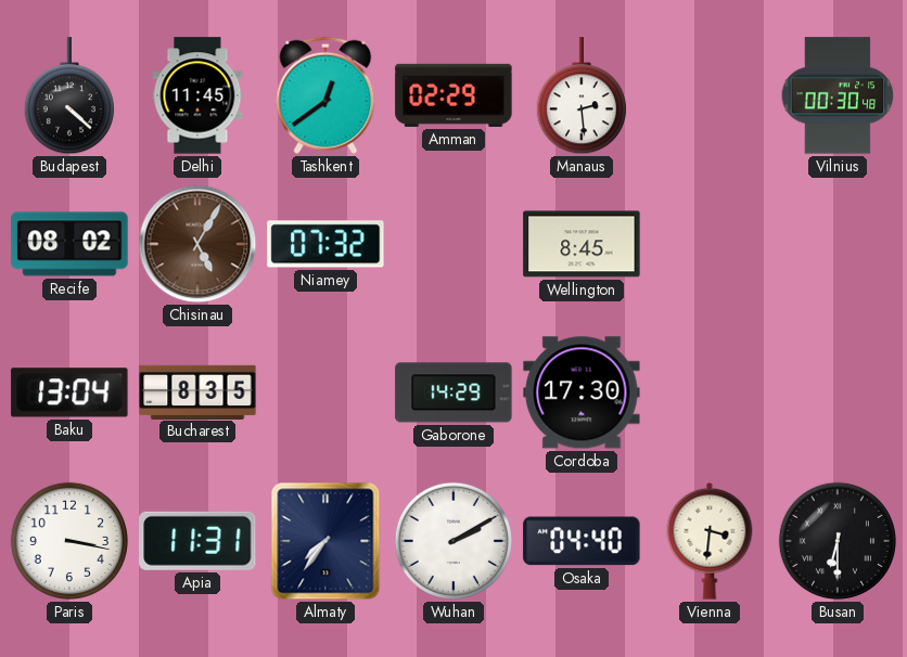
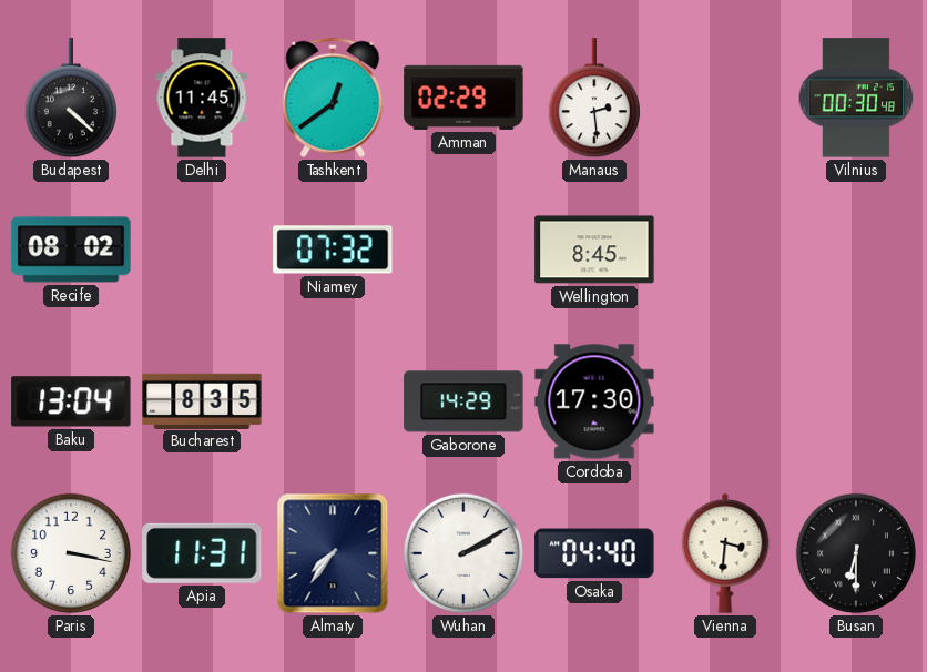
Chisinau: 5:05 -> none
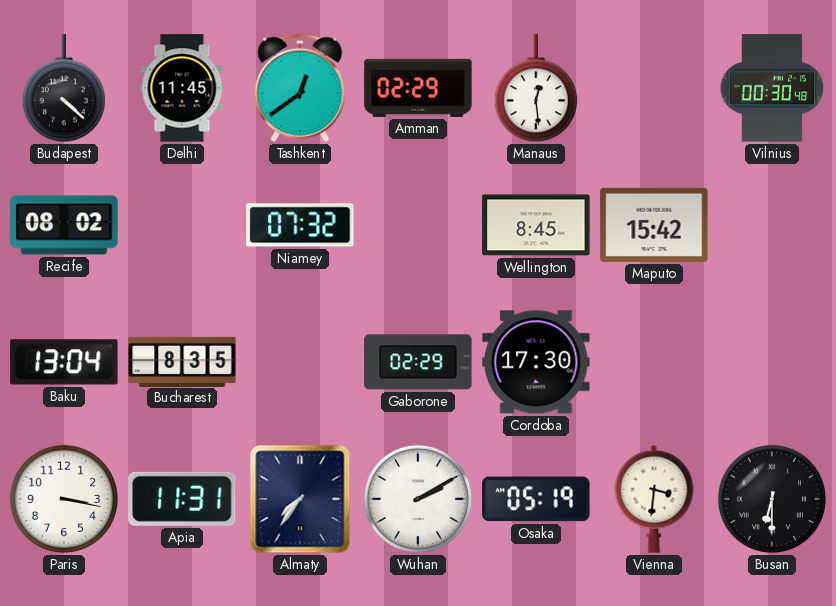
Manaus: 2:29 -> 12:29
Maputo: none -> 15:42
Gaborone: 14:29 -> 02:29
Osaka: 04:40 -> 05:19
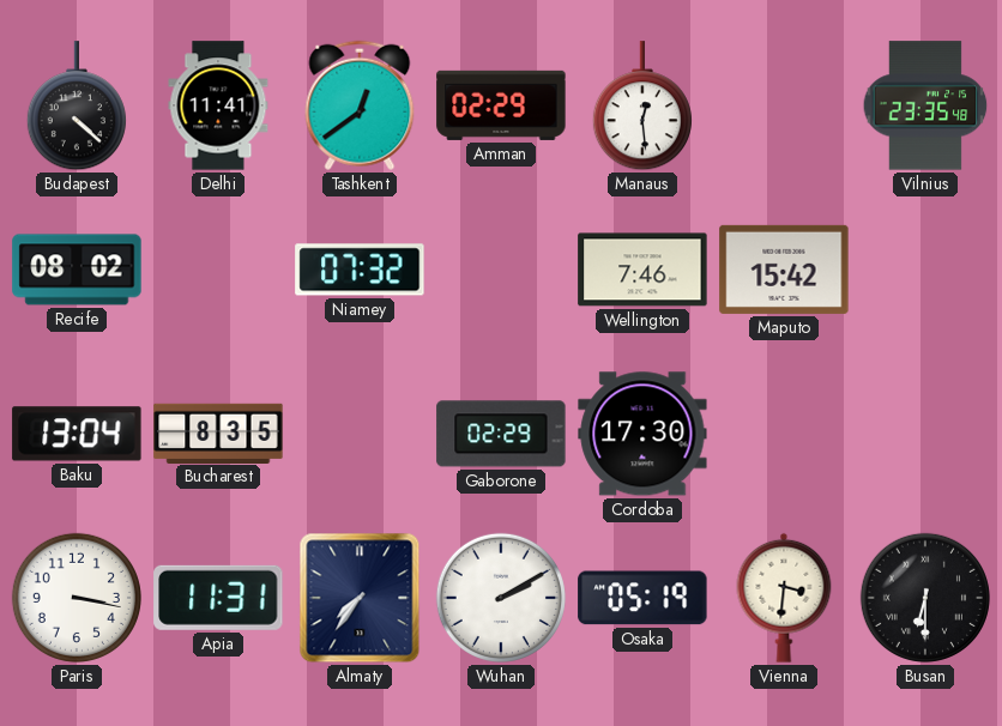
Delhi: 11:45 -> 11:41
Vilnius: 00:30 -> 23:35
Wellington: 8:45 -> 7:46
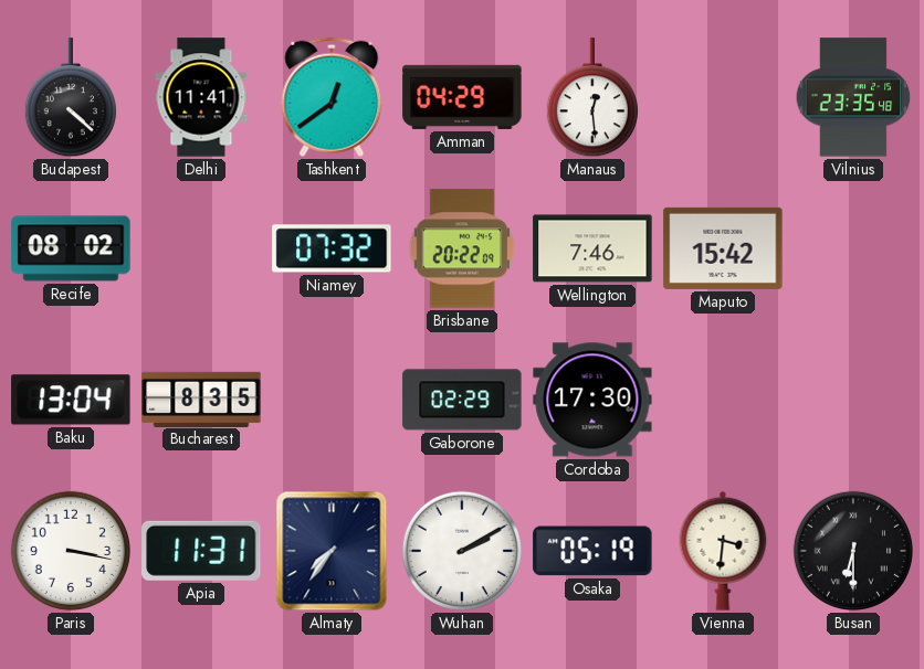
Amman: 02:29 -> 04:29
Brisbane: none -> 20:22
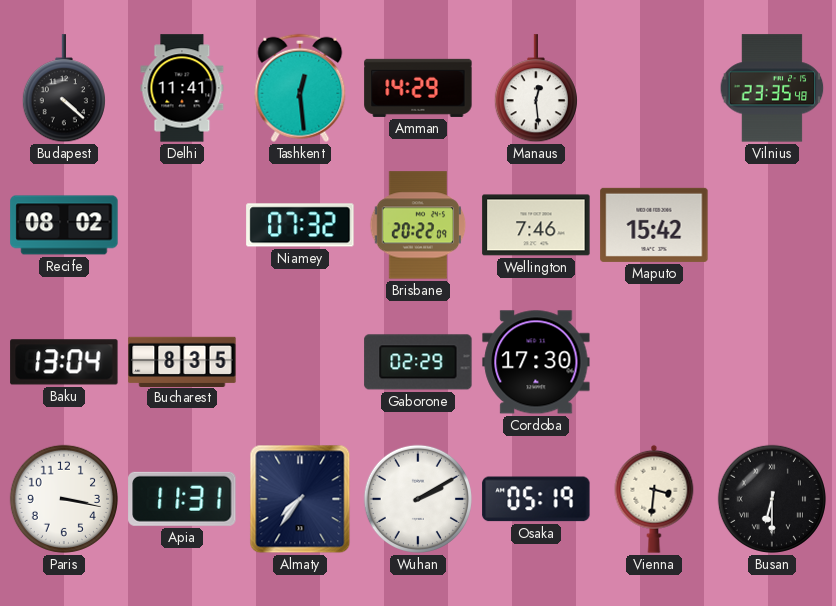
Tashkent: 12:39 -> 12:29
Amman: 04:29 -> 14:29
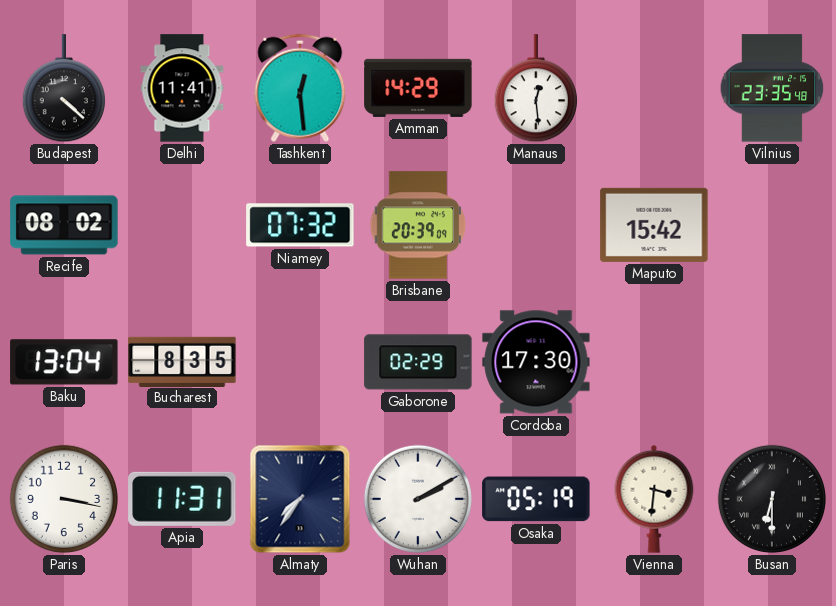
Brisbane: 20:22 -> 20:39
Wellington: 7:46 -> none
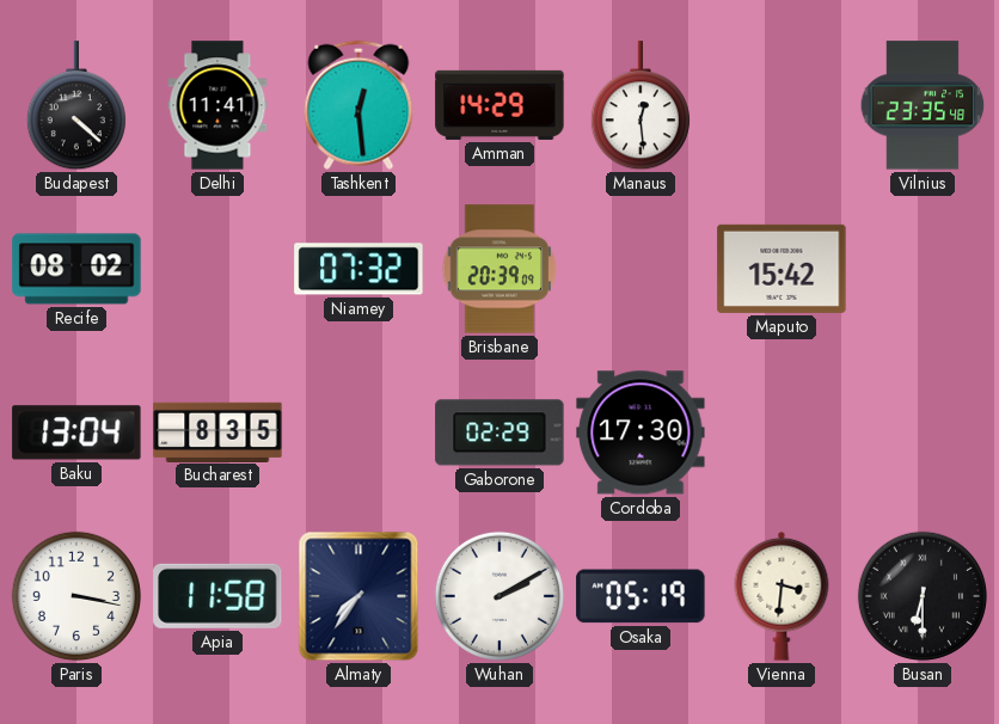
Apia: 11:31 -> 11:58
